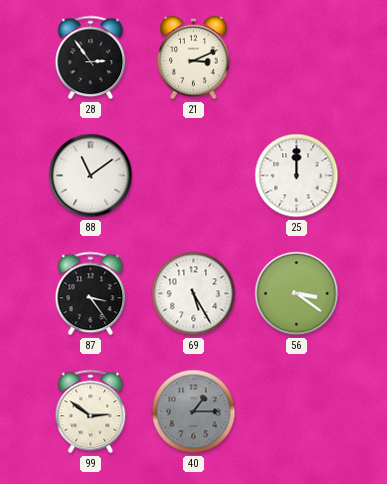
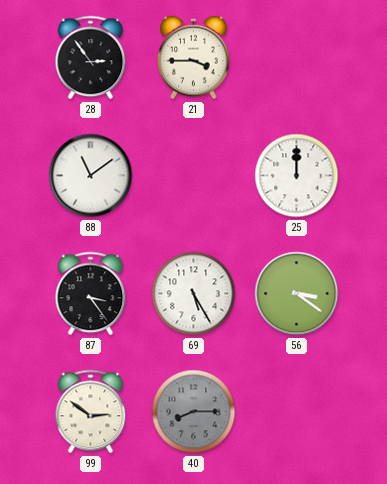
21: 3:11 -> 3:45
40: 1:15 -> 8:15
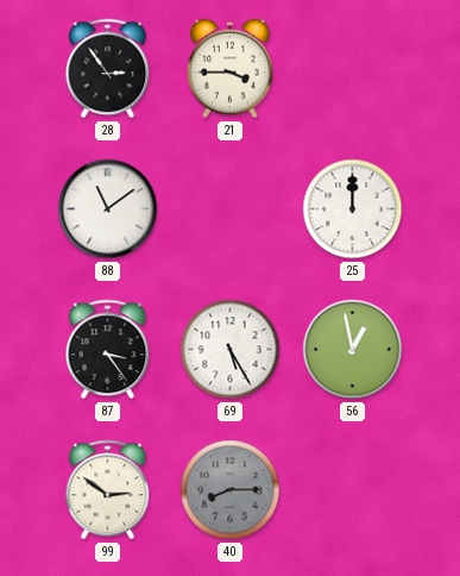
56: 3:21 -> 12:58
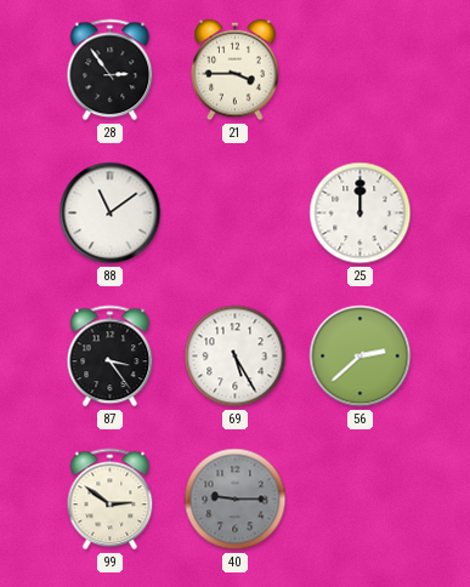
56: 12:58 -> 2:38
40: 8:15 -> 9:15
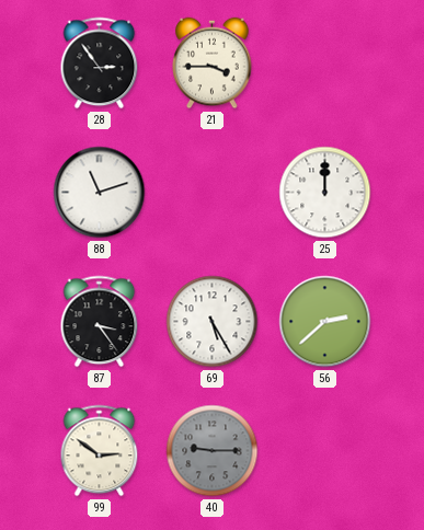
88: 11:09 -> 11:12
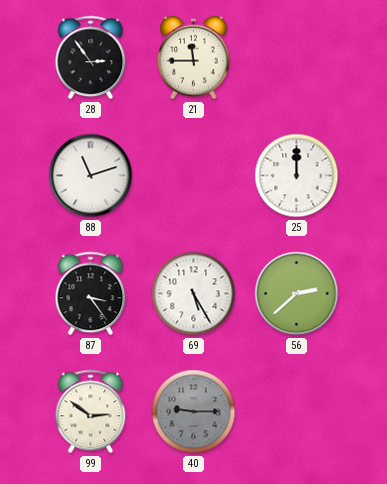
21: 3:45 -> 11:45
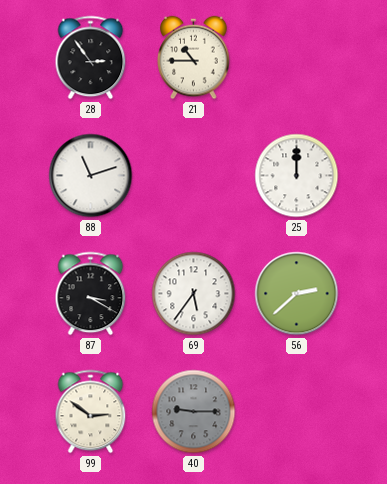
21: 11:45 -> 10:45
87: 3:24 -> 3:20
69: 5:25 -> 5:36
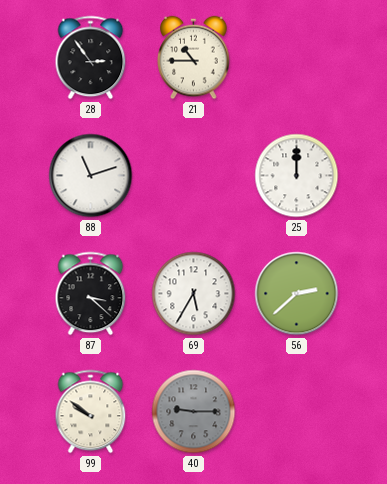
87: 3:20 -> 3:22
69: 5:36 -> 5:35
99: 2:51 -> 9:51
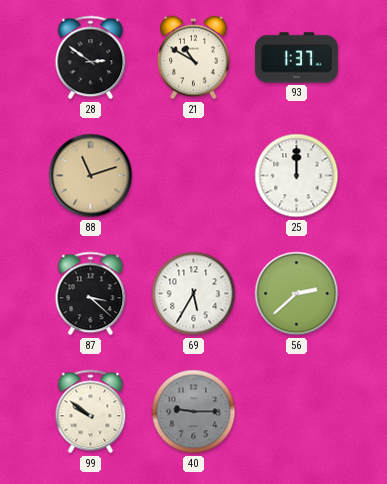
28: 2:54 -> 2:51
21: 10:45 -> 10:50
93: none -> 1:37
88 dial: white -> champagne
